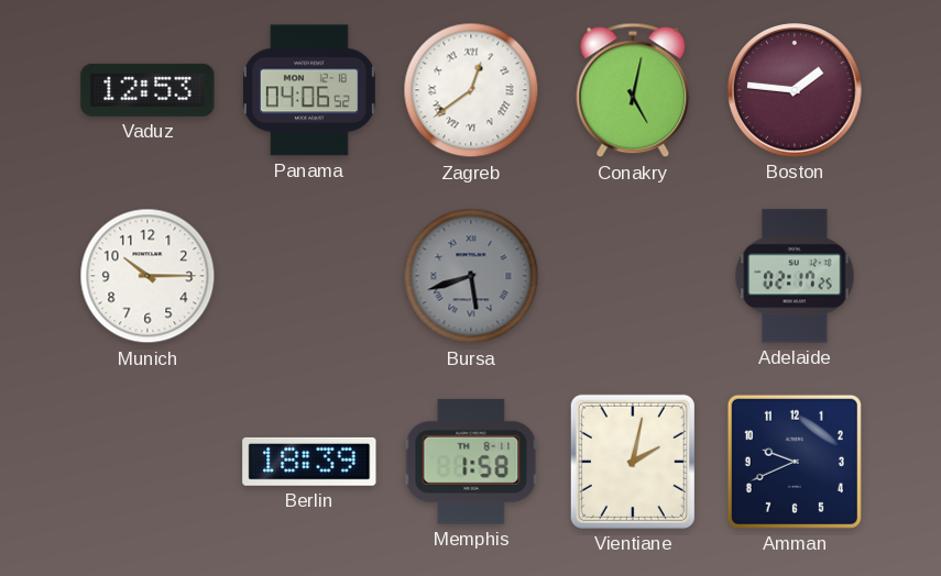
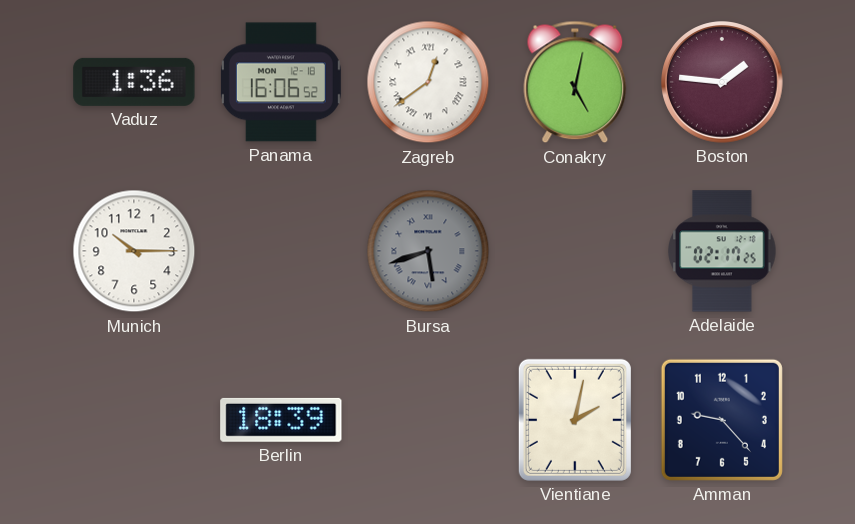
Vaduz: 12:53 -> 1:36
Panama: 04:06 -> 16:06
Memphis: 1:58 -> none
Amman: 9:41 -> 9:23
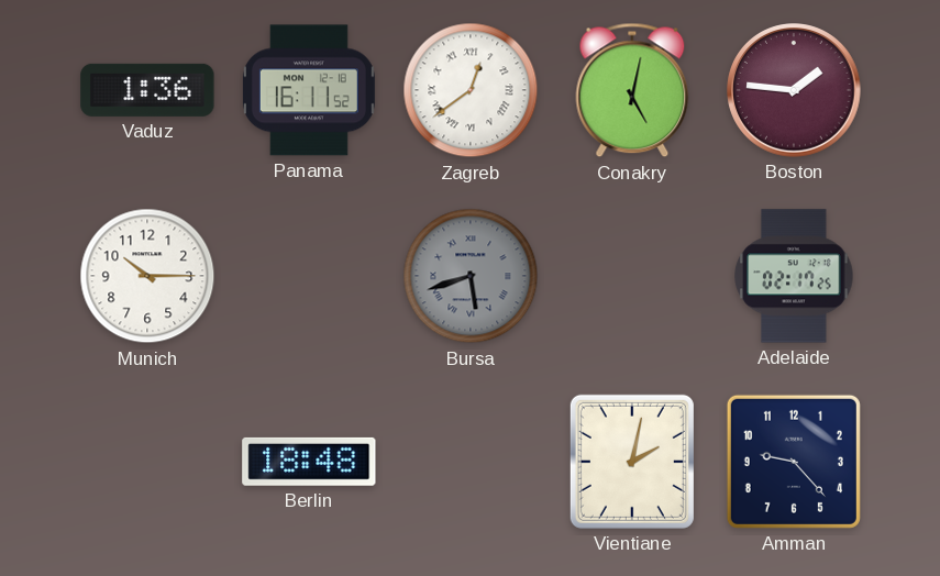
Panama: 16:06 -> 16:11
Berlin: 18:39 -> 18:48
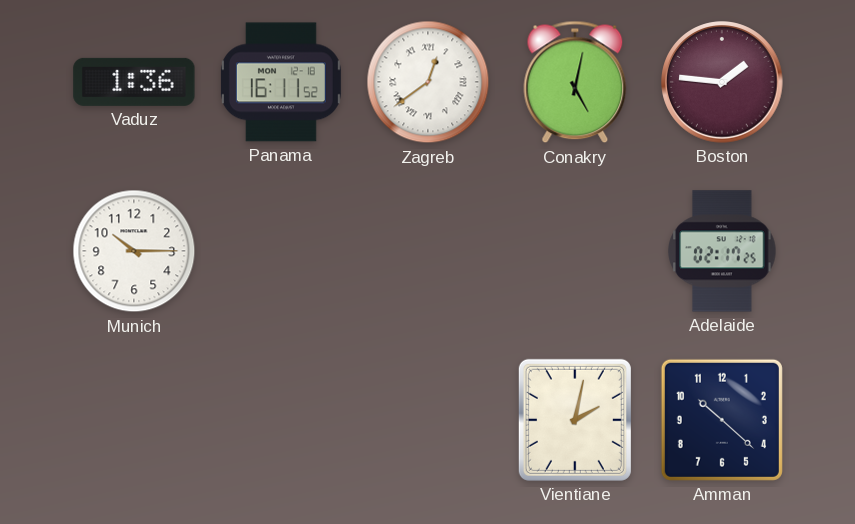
Bursa: 5:42 -> none
Berlin: 18:48 -> none
Amman: 9:23 -> 10:22
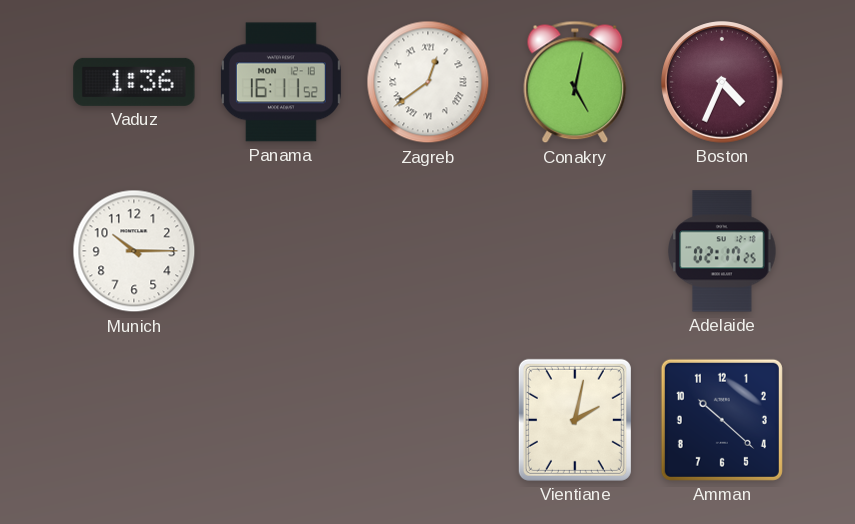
Boston: 1:46 -> 4:34
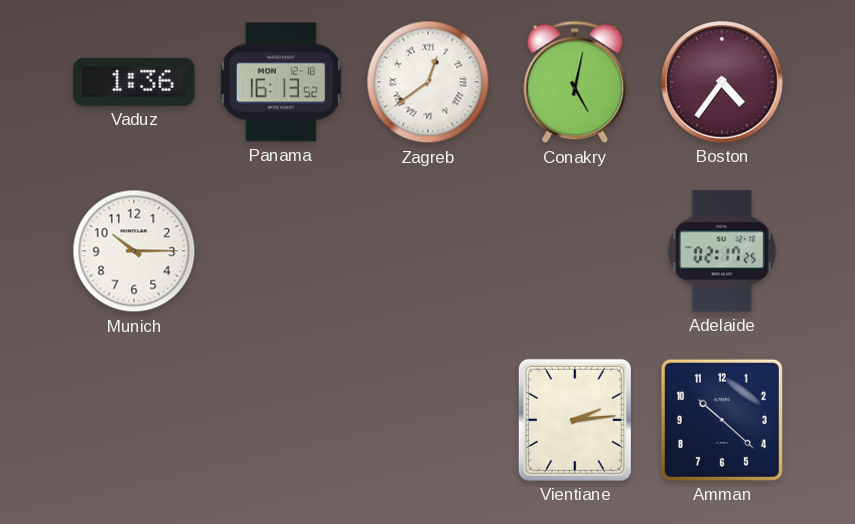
Panama: 16:11 -> 16:13
Boston: 4:34 -> 4:36
Vientiane: 2:02 -> 2:14
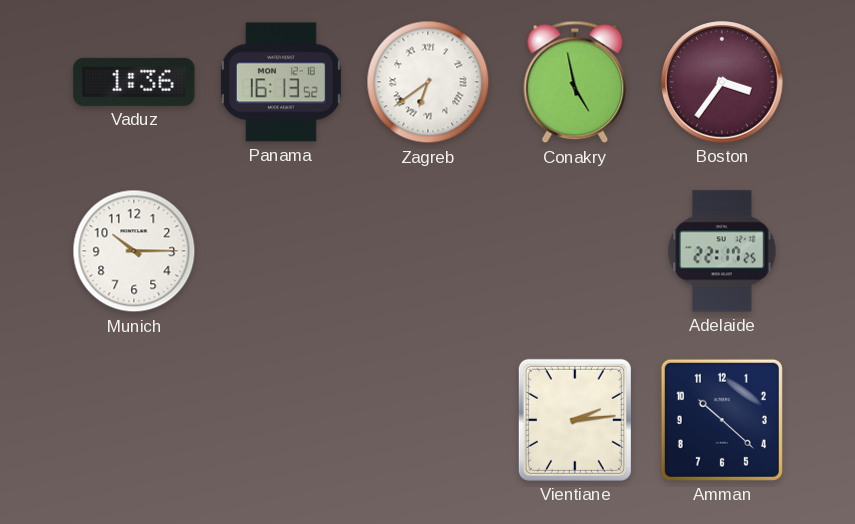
Zagreb: 12:39 -> 6:39
Conakry: 5:02 -> 4:58
Boston: 4:36 -> 3:36
Adelaide: 02:17 -> 22:17
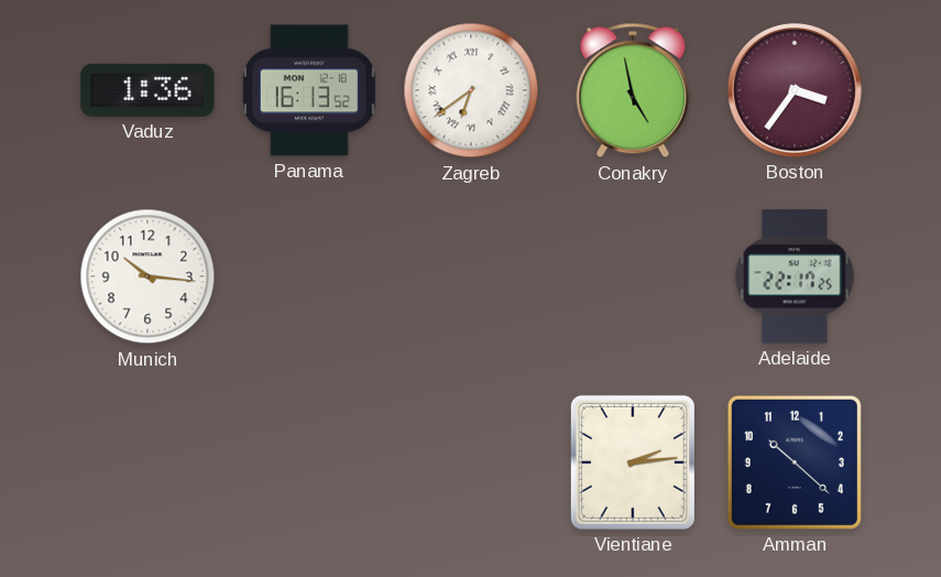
Munich: 10:15 -> 10:16
